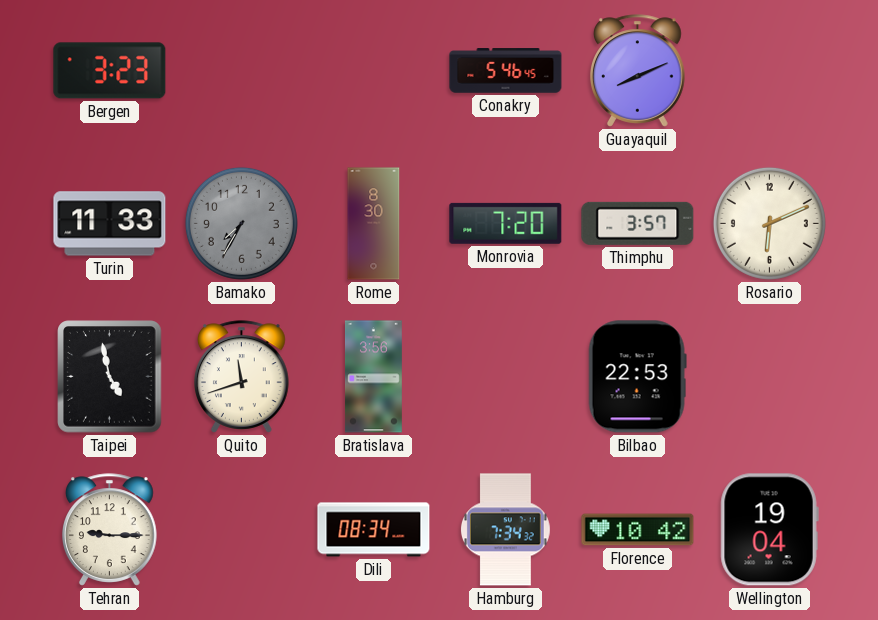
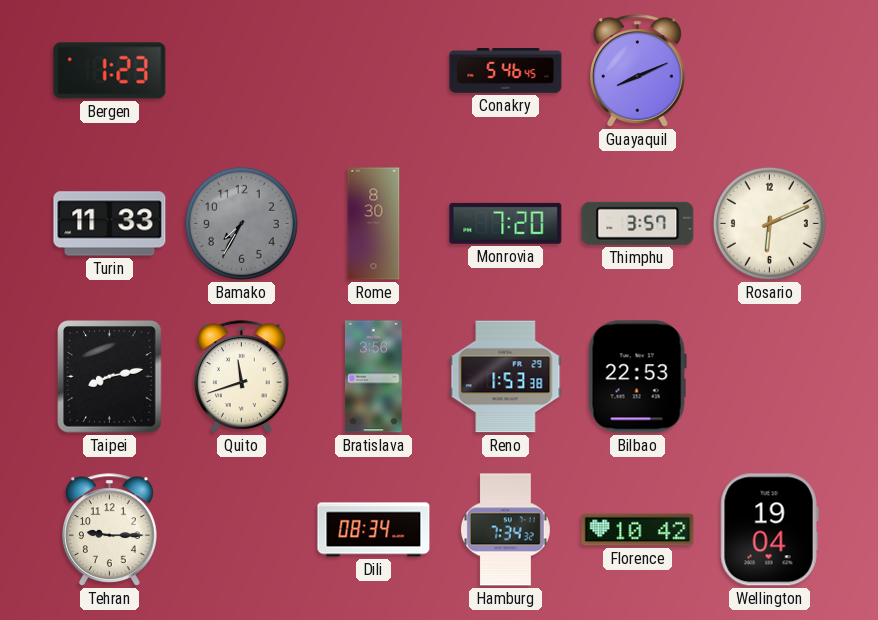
Bergen: 3:23 -> 1:23
Taipei: 4:58 -> 8:13
Reno: none -> 1:53
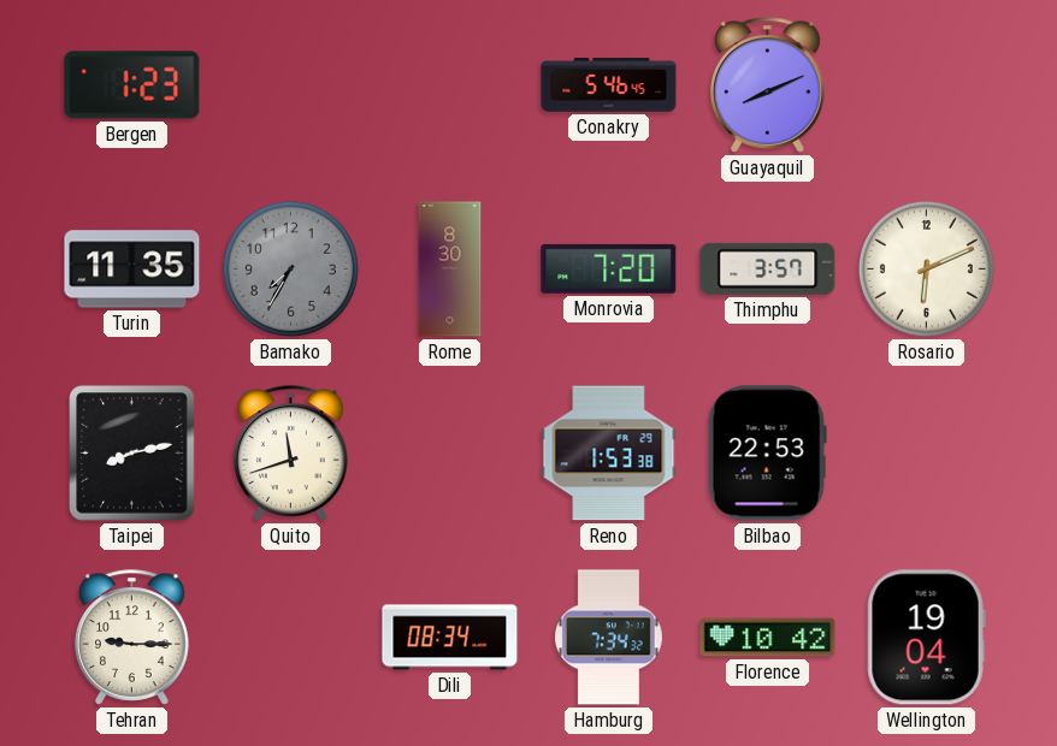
Turin: 11:33 -> 11:35
Bratislava: 3:56 -> none
